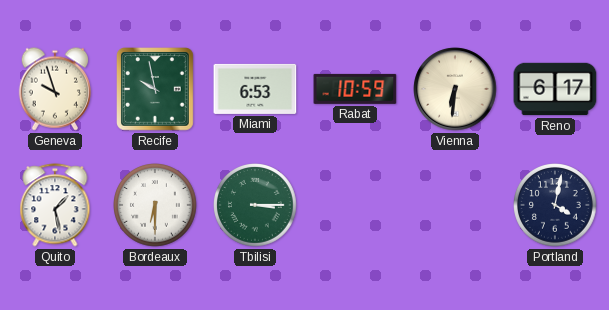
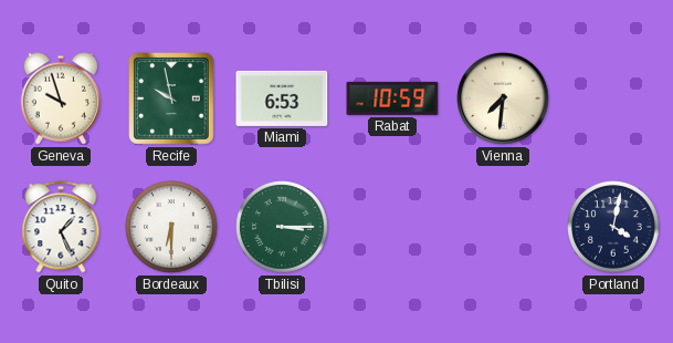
Vienna: 6:31 -> 7:31
Reno: 6:17 -> none
Quito: 1:28 -> 1:26
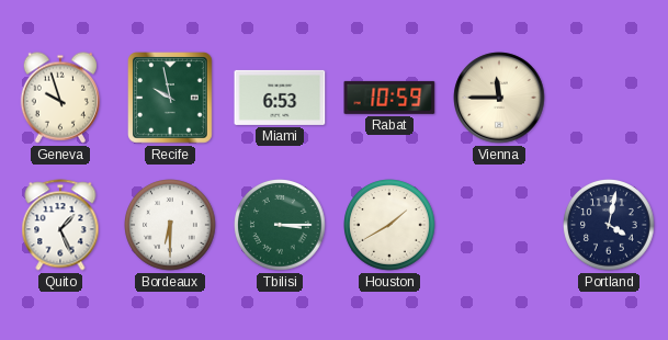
Vienna: 7:31 -> 11:45
Houston: none -> 1:40
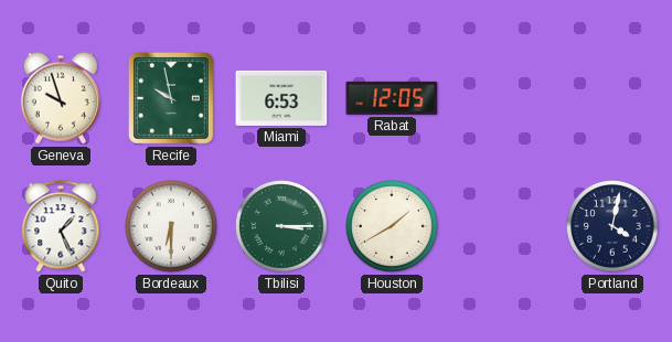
Rabat: 10:59 -> 12:05
Vienna: 11:45 -> none
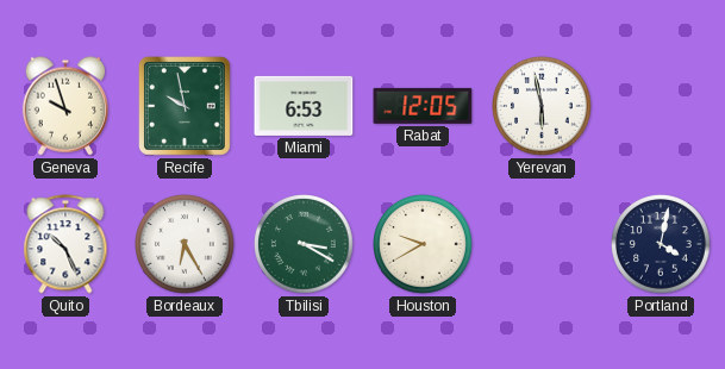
Yerevan: none -> 5:58
Quito: 1:26 -> 10:26
Bordeaux: 6:30 -> 6:25
Tbilisi: 3:15 -> 3:20
Houston: 1:40 -> 9:40
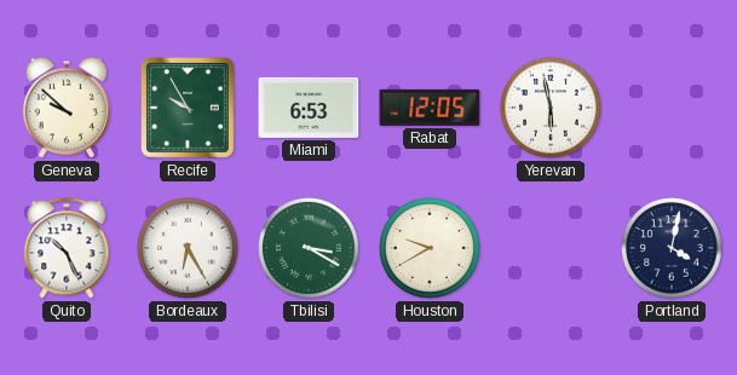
Geneva: 9:57 -> 9:52
Recife: 9:58 -> 9:55
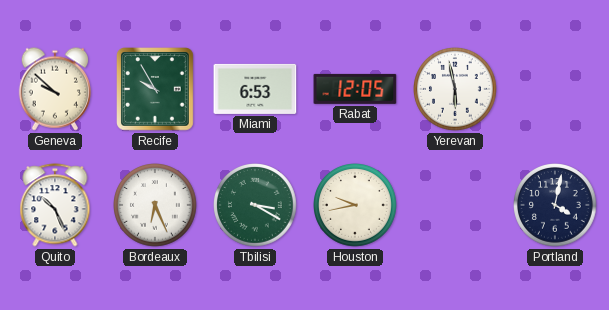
Bordeaux: 6:25 -> 6:26
Houston: 9:40 -> 9:43
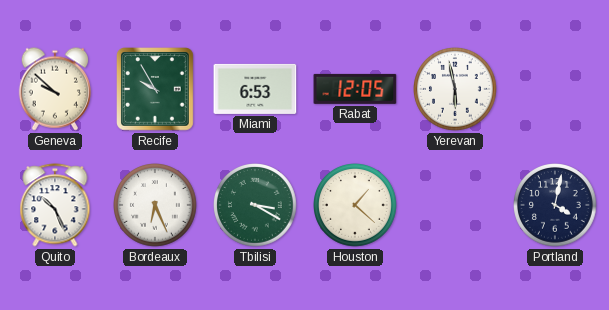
Houston: 9:43 -> 1:22
